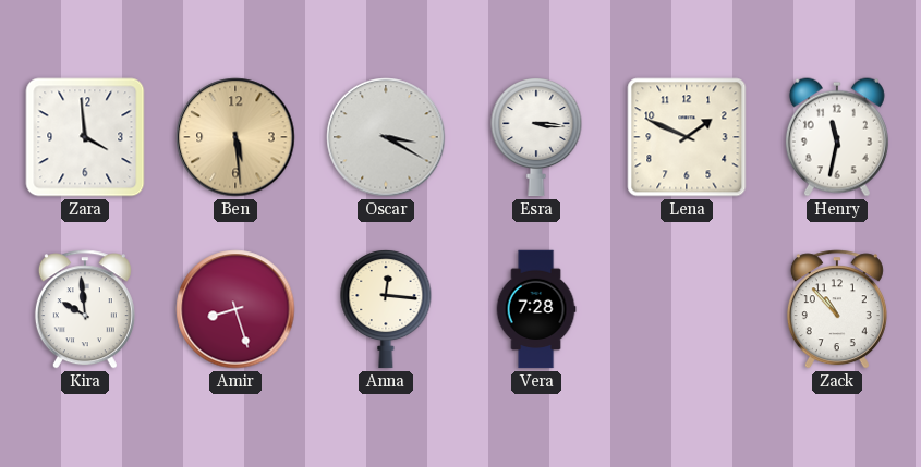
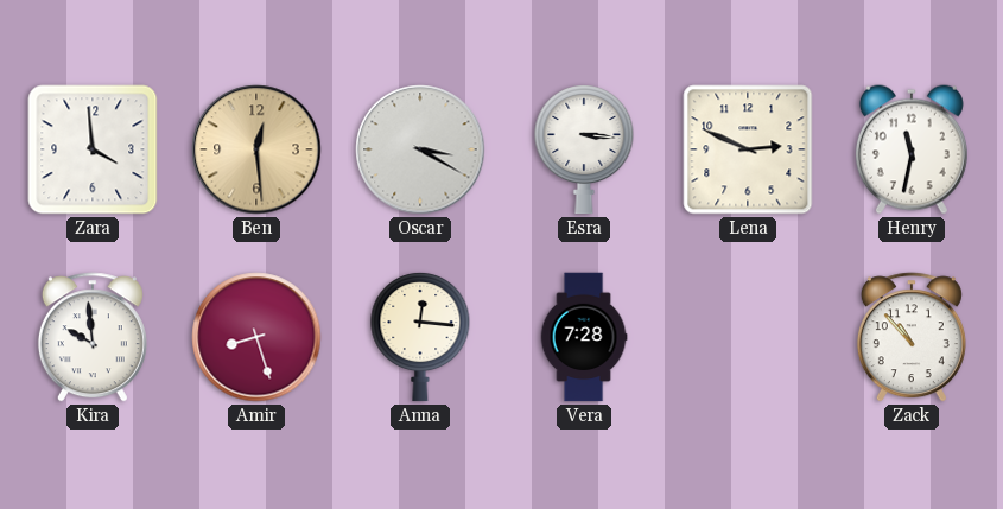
Ben: 5:29 -> 12:29
Lena: 1:49 -> 2:49
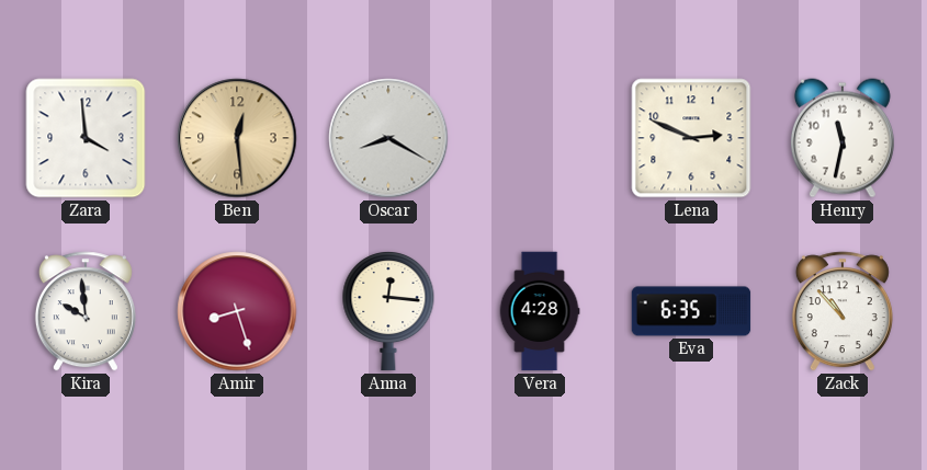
Oscar: 3:20 -> 8:20
Esra: 3:16 -> none
Vera: 7:28 -> 4:28
Eva: none -> 6:35
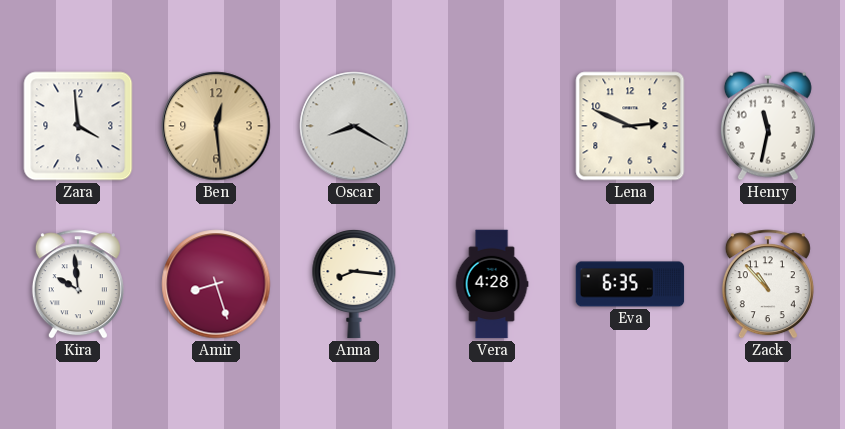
Anna: 12:16 -> 8:16
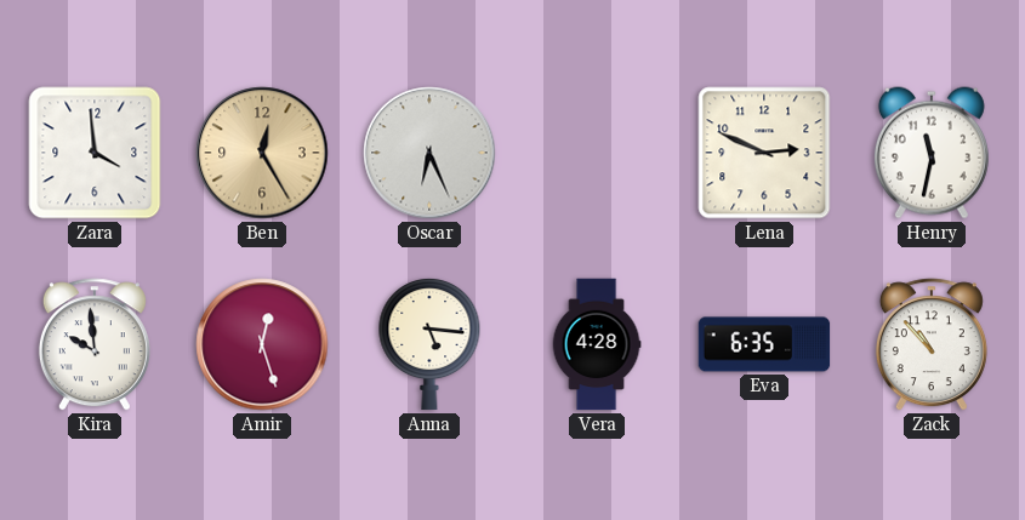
Ben: 12:29 -> 12:25
Oscar: 8:20 -> 6:26
Amir: 8:27 -> 12:27
Anna: 8:16 -> 5:16
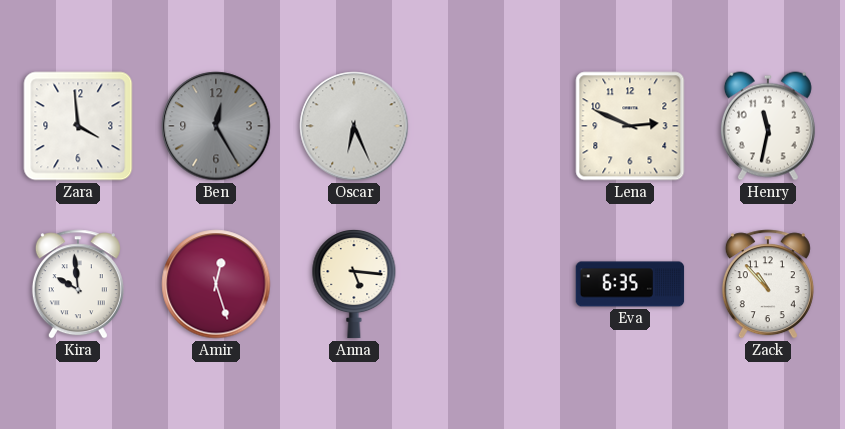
Ben dial: champagne -> grey
Vera: 4:28 -> none
